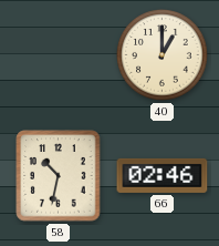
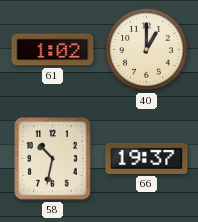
61: none -> 1:02
66: 02:46 -> 19:37
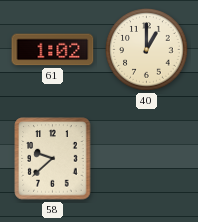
58: 10:32 -> 9:38
66: 19:37 -> none
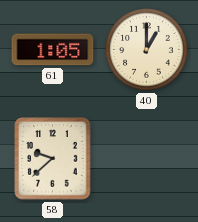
61: 1:02 -> 1:05
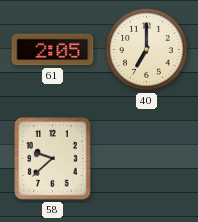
61: 1:05 -> 2:05
40: 1:00 -> 7:00
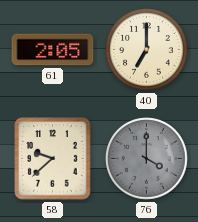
76: none -> 4:00
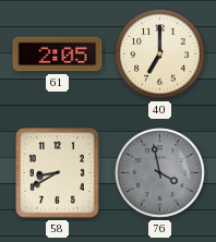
58: 9:38 -> 8:40
76: 4:00 -> 3:58
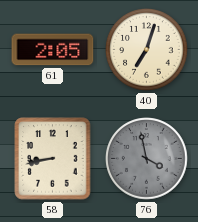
40: 7:00 -> 7:03
58: 8:40 -> 8:43
